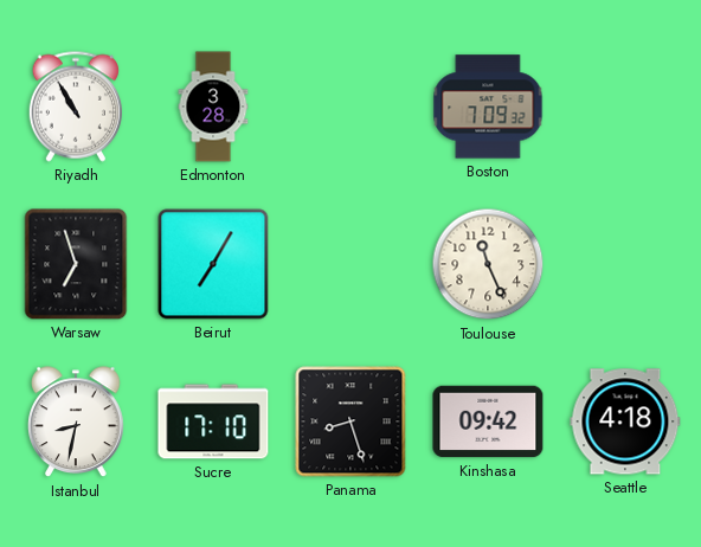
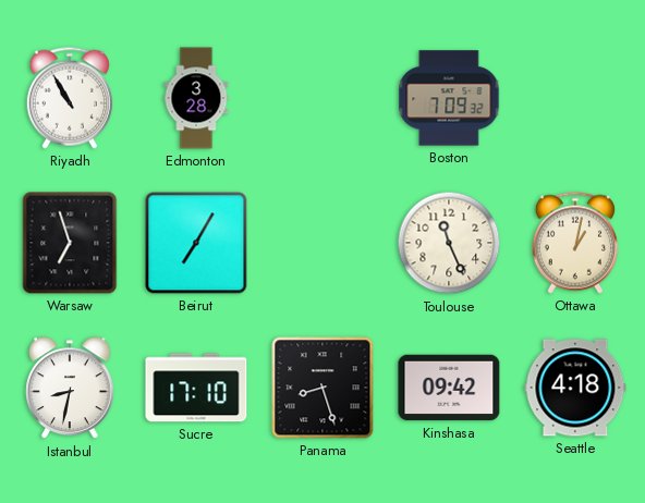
Ottawa: none -> 1:02
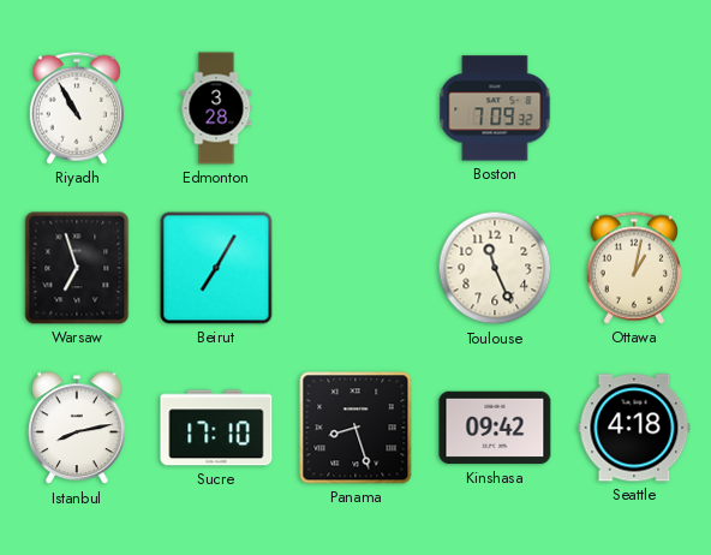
Istanbul: 8:32 -> 8:13
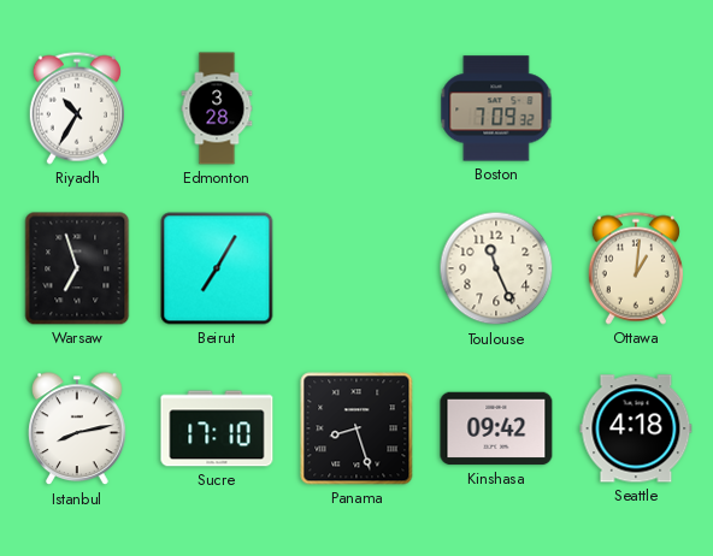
Riyadh: 10:55 -> 10:35
Ottawa: 1:02 -> 1:01
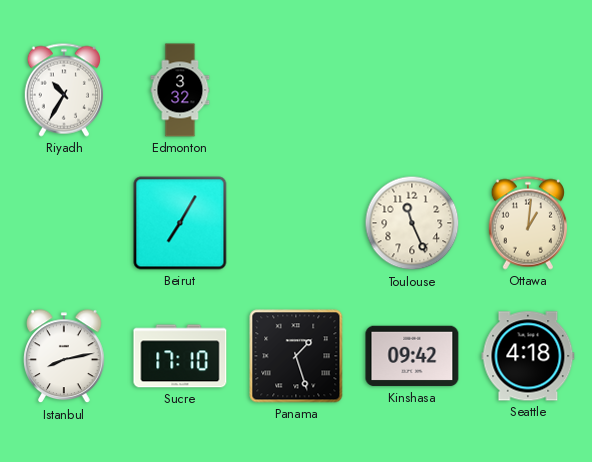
Edmonton: 3:28 -> 3:32
Boston: 7:09 -> none
Warsaw: 6:57 -> none
Panama: 8:27 -> 1:27
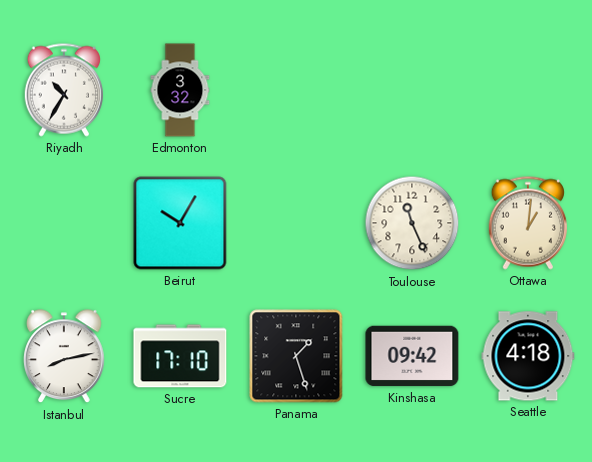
Beirut: 7:05 -> 10:05
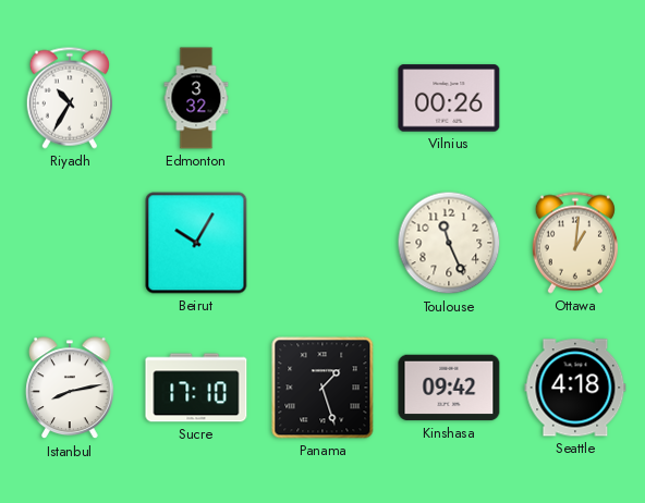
Vilnius: none -> 00:26
